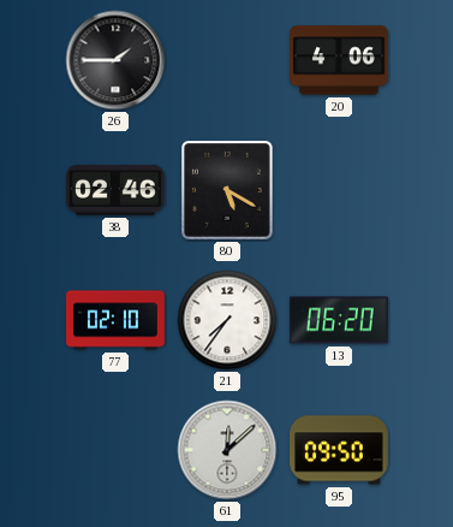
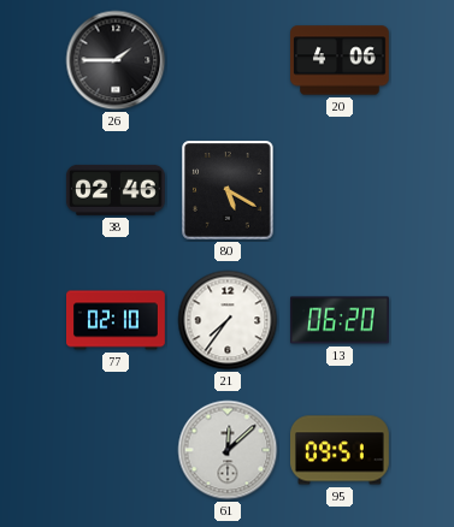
95: 09:50 -> 09:51
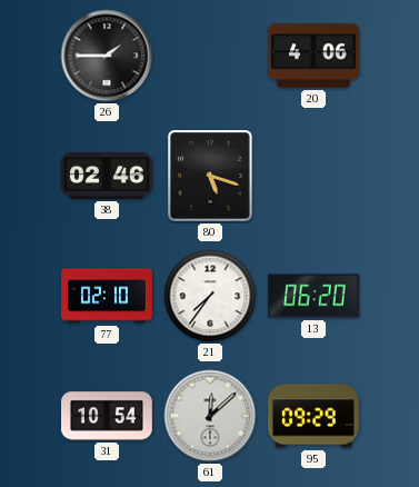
80: 5:20 -> 5:18
31: none -> 10:54
95: 09:51 -> 09:29
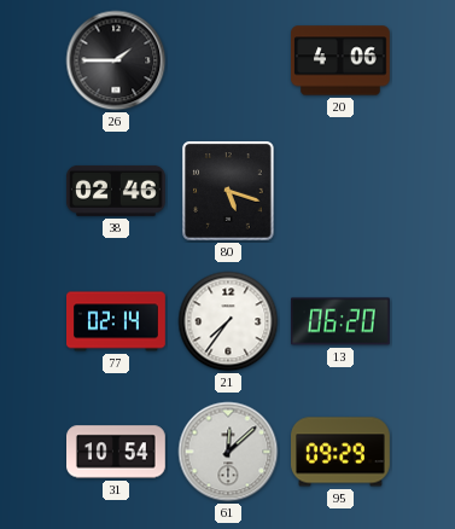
77: 02:10 -> 02:14
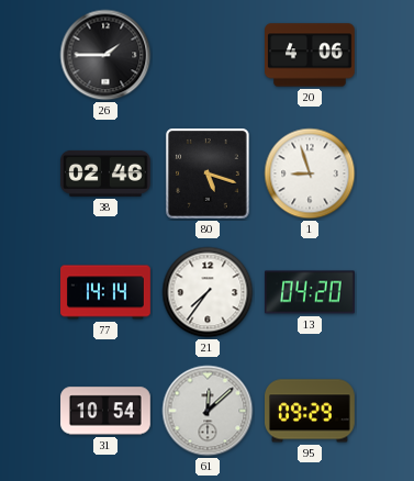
1: none -> 8:57
77: 02:14 -> 14:14
13: 06:20 -> 04:20
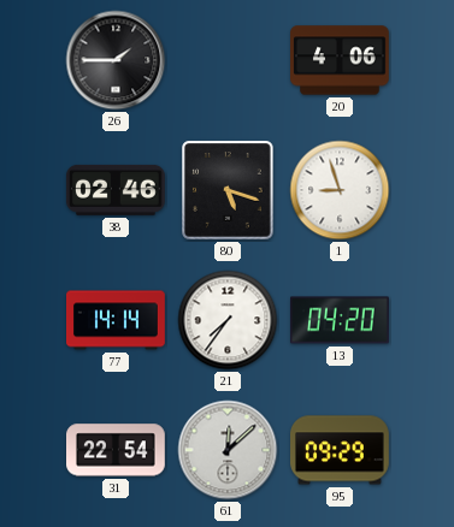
31: 10:54 -> 22:54
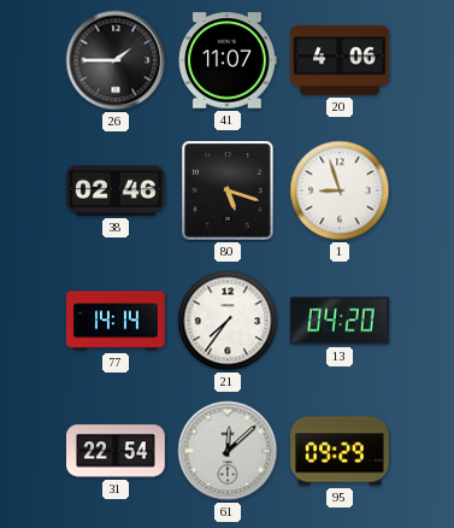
41: none -> 11:07
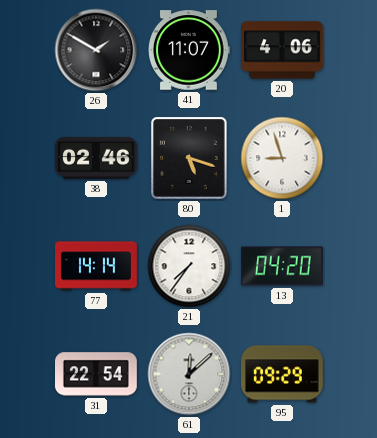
26: 1:45 -> 1:50
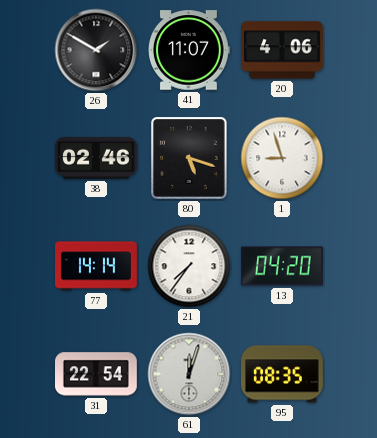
61: 12:08 -> 12:03
95: 09:29 -> 08:35
